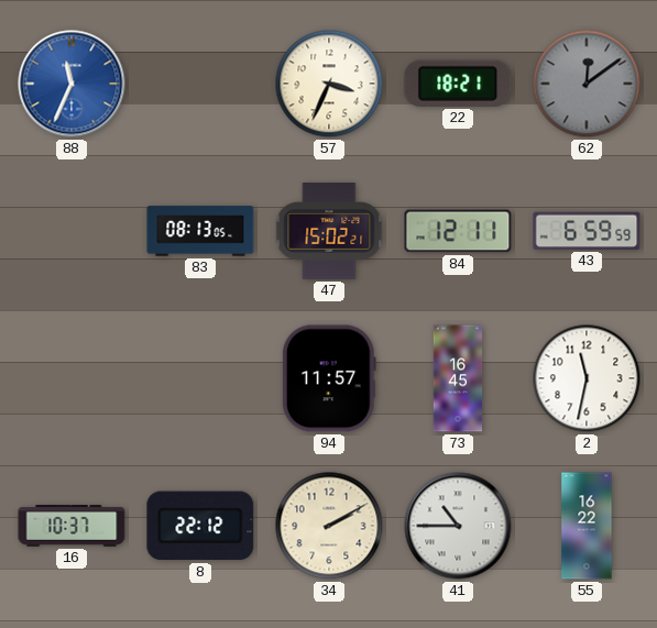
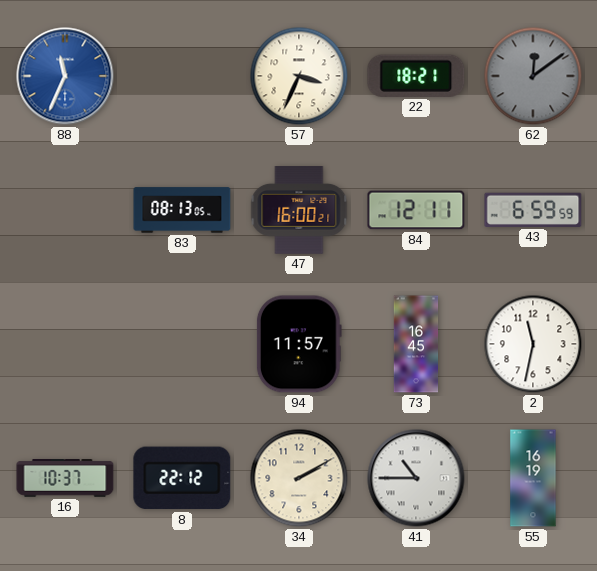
47: 15:02 -> 16:00
55: 16:22 -> 16:19
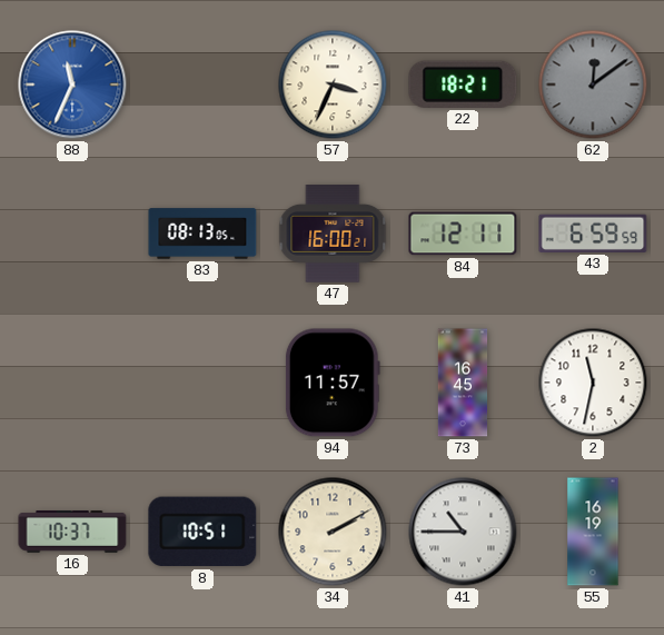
8: 22:12 -> 10:51
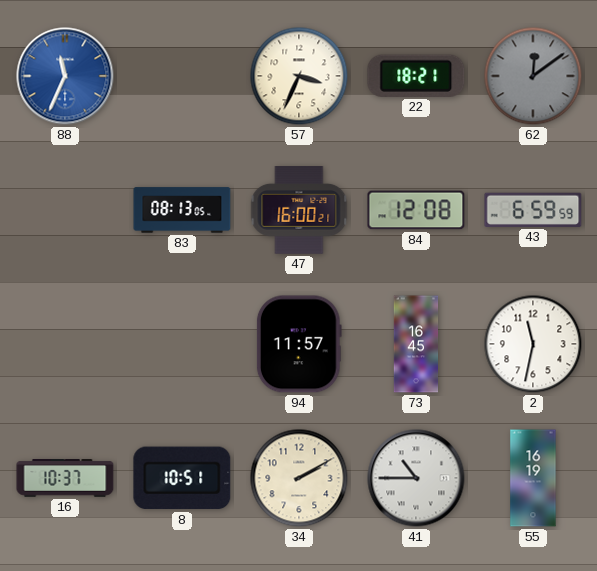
84: 12:11 -> 12:08
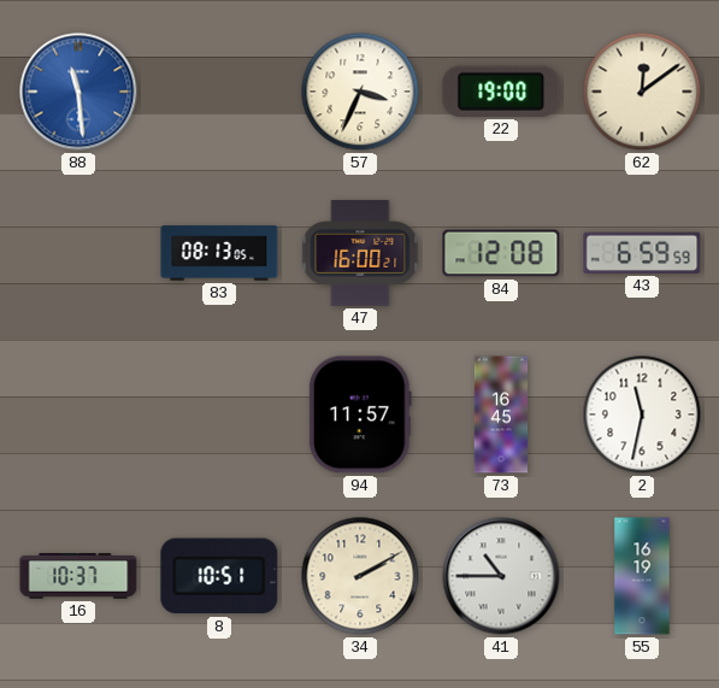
88: 11:34 -> 11:29
22: 18:21 -> 19:00
62 dial: grey -> cream
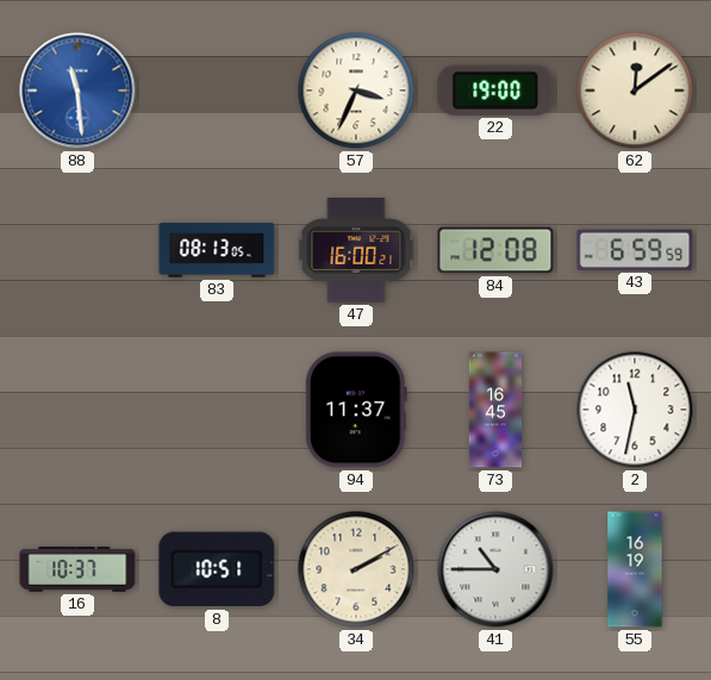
94: 11:57 -> 11:37
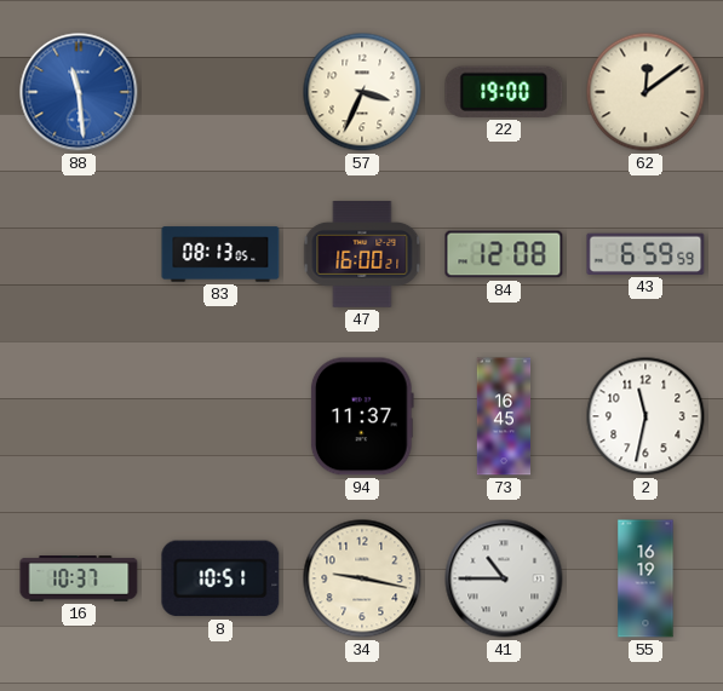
34: 2:10 -> 9:17
